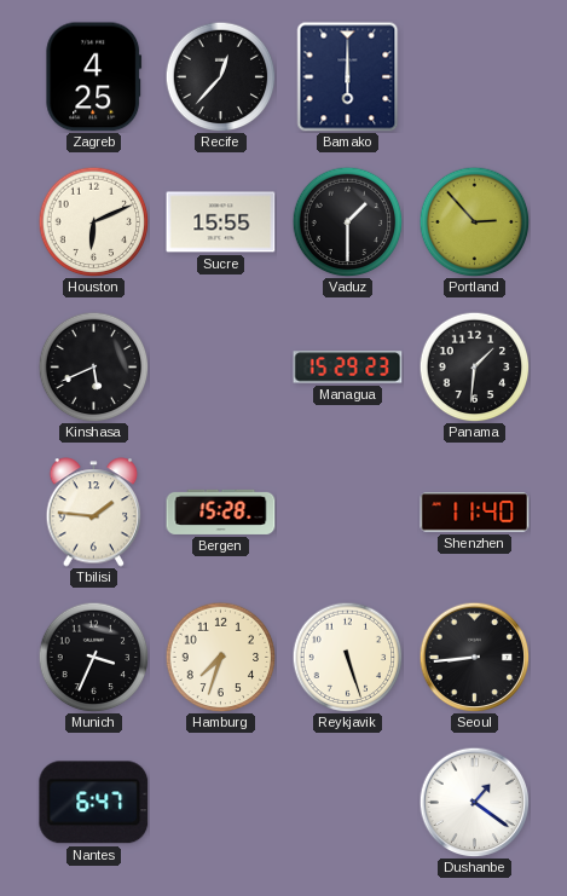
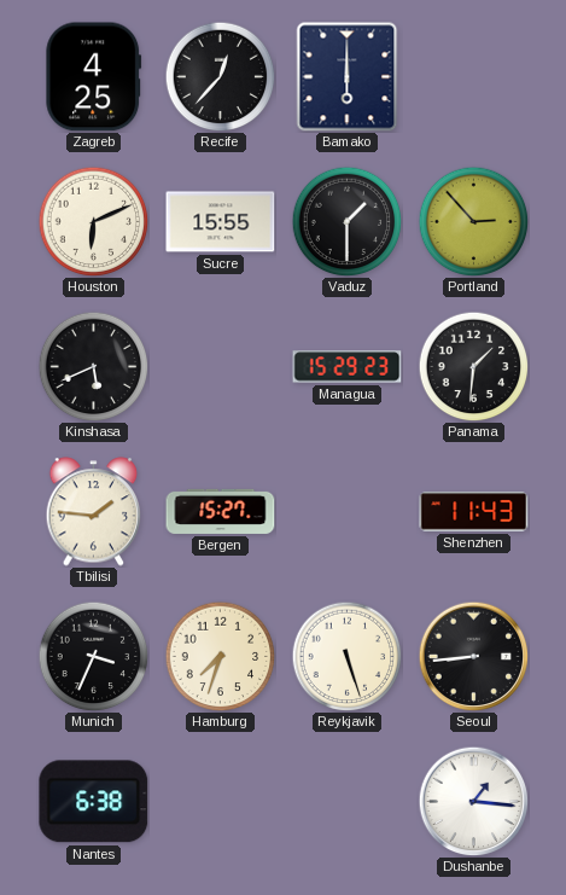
Bergen: 15:28 -> 15:27
Shenzhen: 11:40 -> 11:43
Nantes: 6:47 -> 6:38
Dushanbe: 1:21 -> 1:16
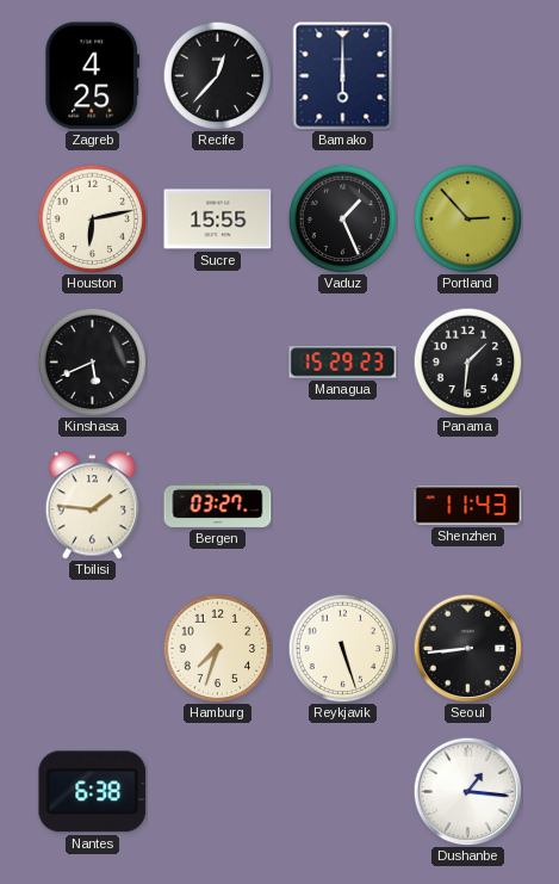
Houston: 6:11 -> 6:13
Vaduz: 1:30 -> 1:26
Bergen: 15:27 -> 03:27
Munich: 3:34 -> none
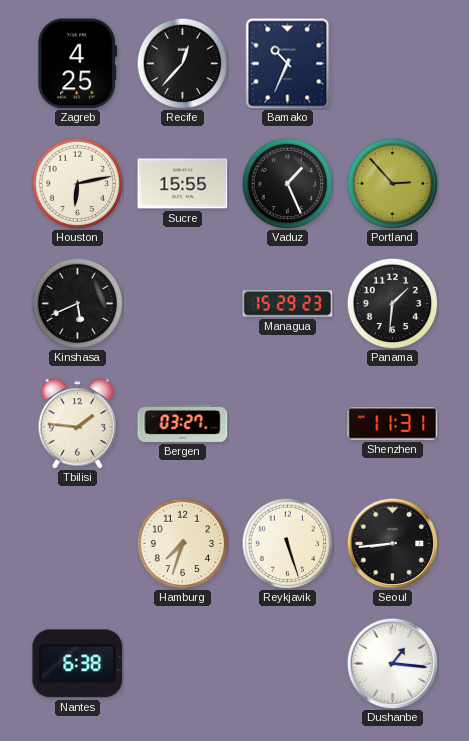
Bamako: 6:00 -> 10:34
Shenzhen: 11:43 -> 11:31
